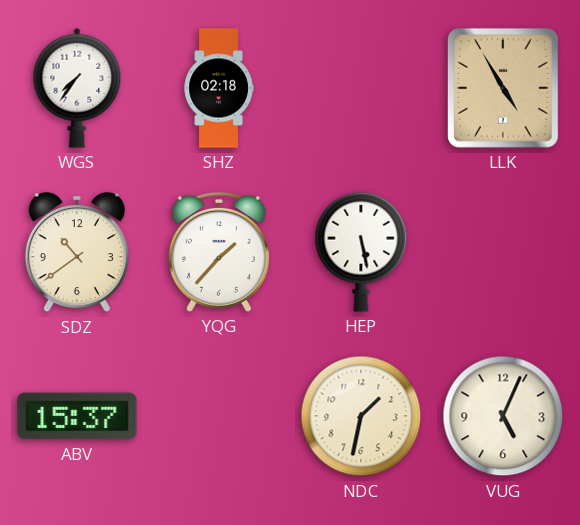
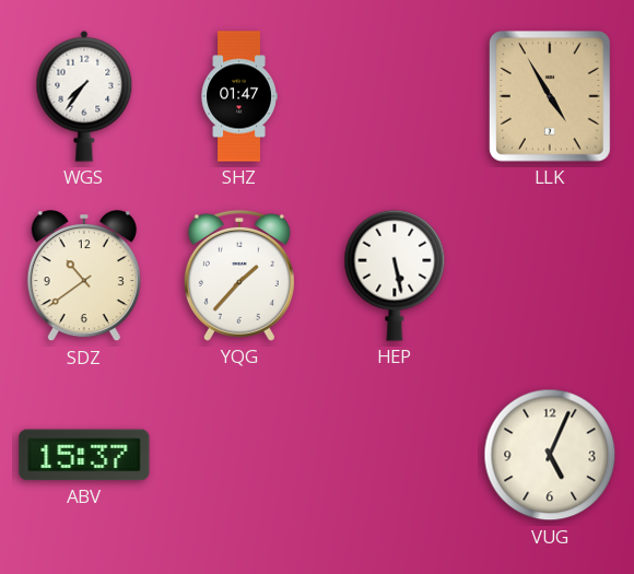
SHZ: 02:18 -> 01:47
NDC: 1:32 -> none
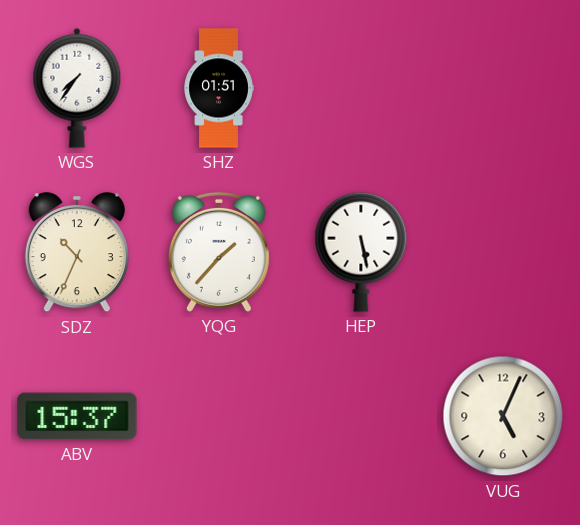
SHZ: 01:47 -> 01:51
LLK: 4:55 -> none
SDZ: 10:39 -> 10:34
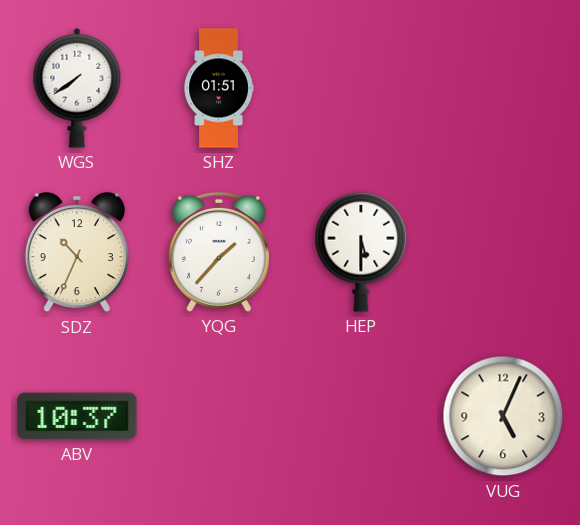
WGS: 7:36 -> 7:39
HEP: 5:28 -> 5:30
ABV: 15:37 -> 10:37
